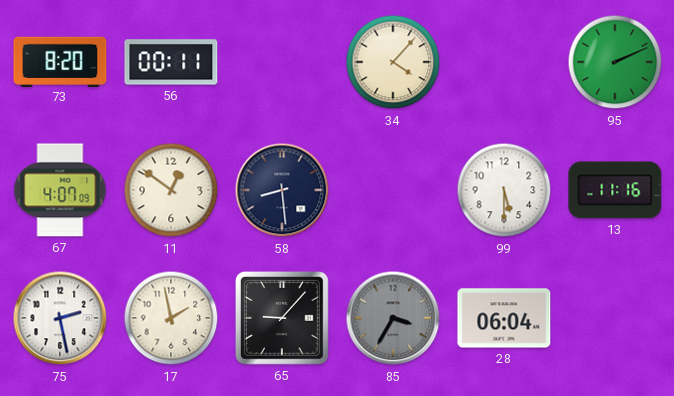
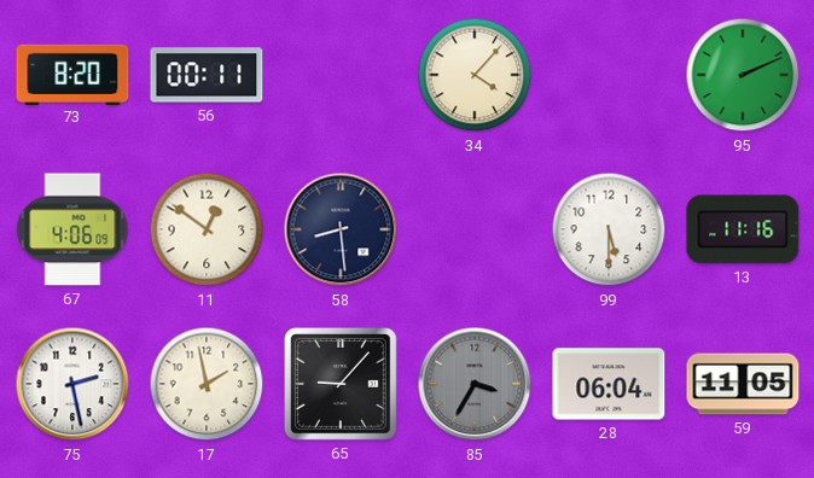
67: 4:07 -> 4:06
59: none -> 11:05
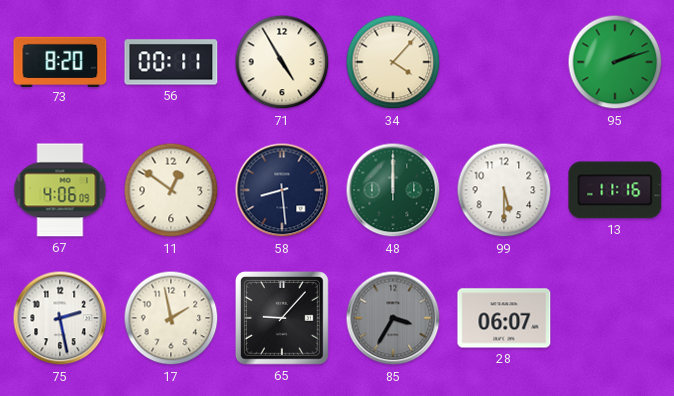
71: none -> 4:55
95: 2:11 -> 2:12
48: none -> 12:00
28: 06:04 -> 06:07
59: 11:05 -> none
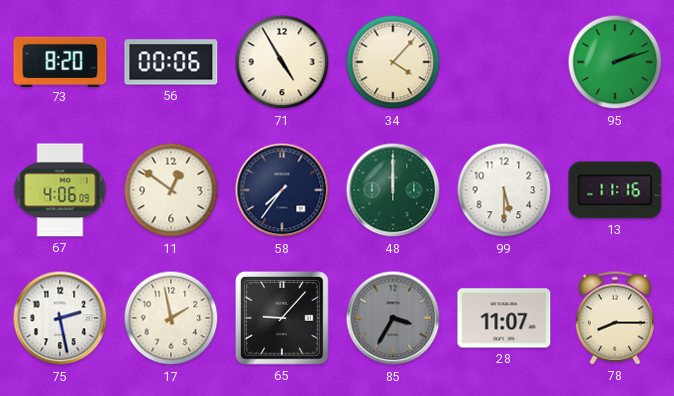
56: 00:11 -> 00:06
58: 8:29 -> 7:36
28: 06:07 -> 11:07
78: none -> 8:15
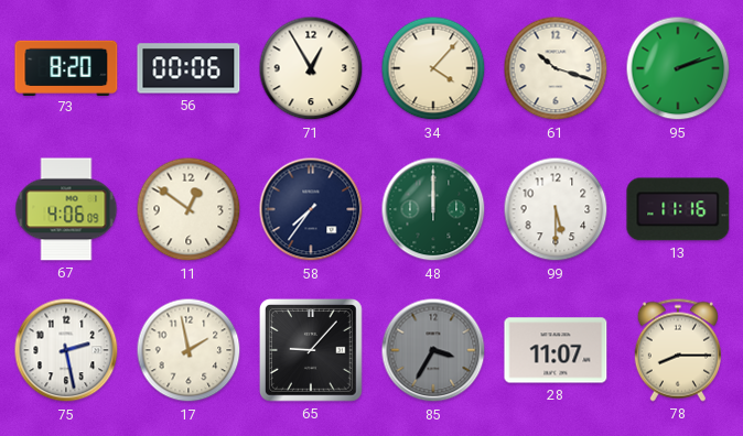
71: 4:55 -> 12:55
61: none -> 10:18
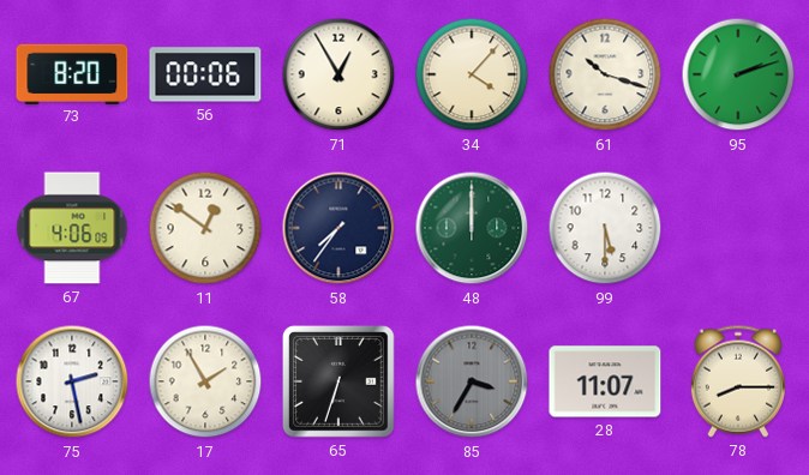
13: 11:16 -> none
17: 1:58 -> 1:55
65: 9:07 -> 6:33
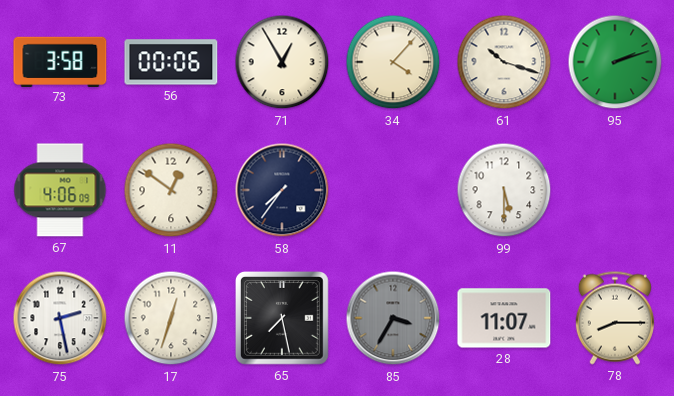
73: 8:20 -> 3:58
48: 12:00 -> none
17: 1:55 -> 12:33
65: 6:33 -> 7:28
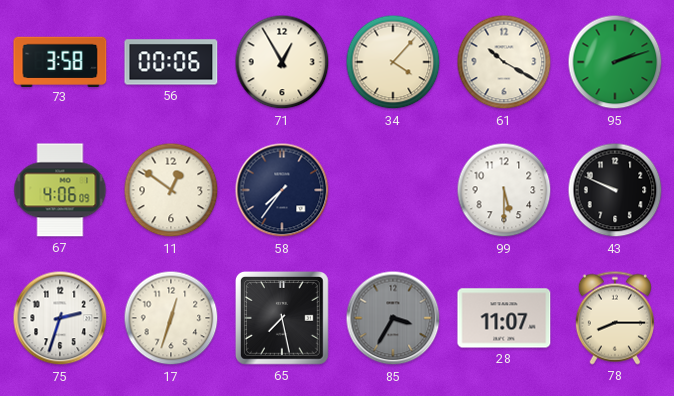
61: 10:18 -> 10:20
43: none -> 9:49
75: 2:28 -> 2:33
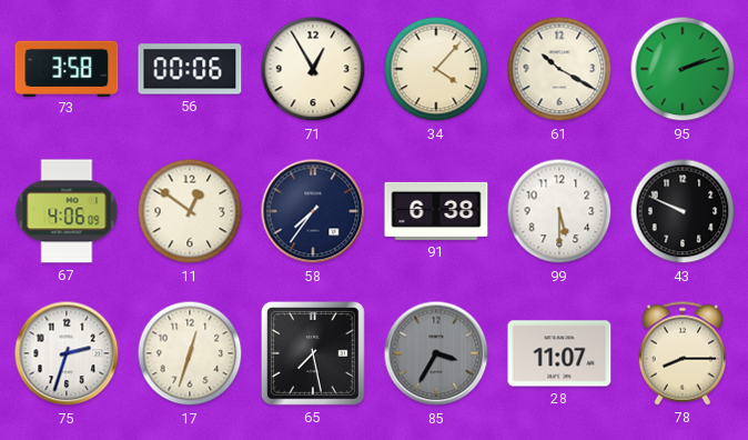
91: none -> 6:38
